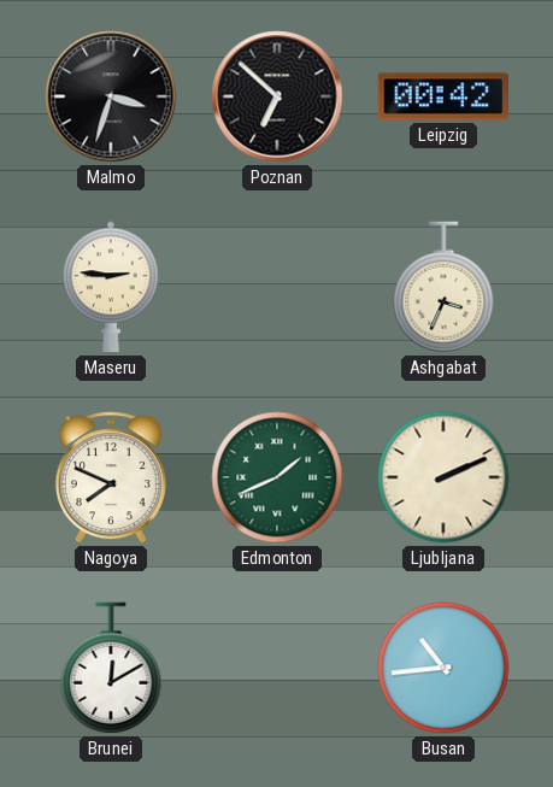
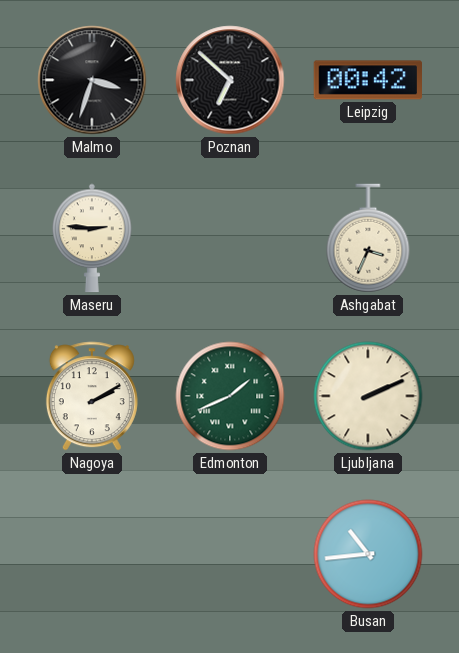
Nagoya: 7:49 -> 2:10
Brunei: 12:10 -> none
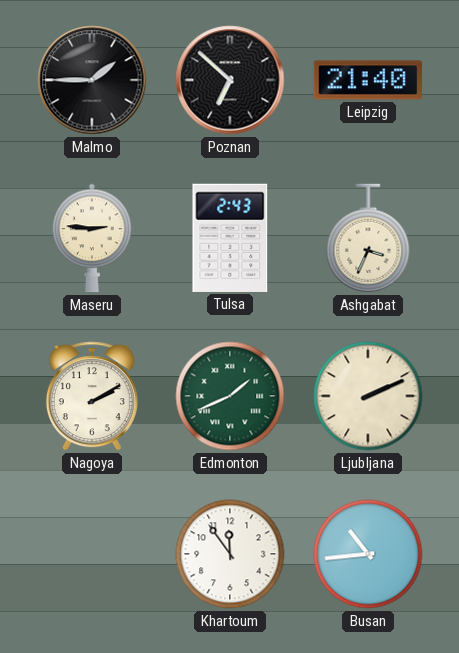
Malmo: 3:33 -> 1:45
Leipzig: 00:42 -> 21:40
Tulsa: none -> 2:43
Khartoum: none -> 11:54
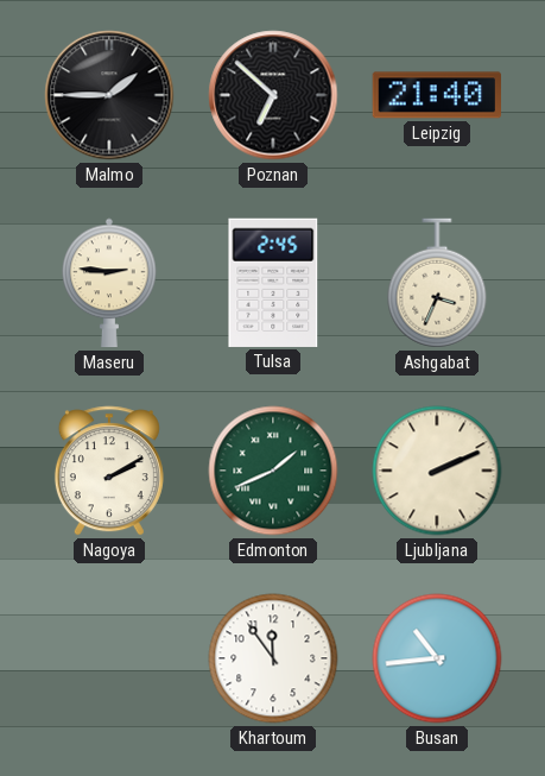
Tulsa: 2:43 -> 2:45
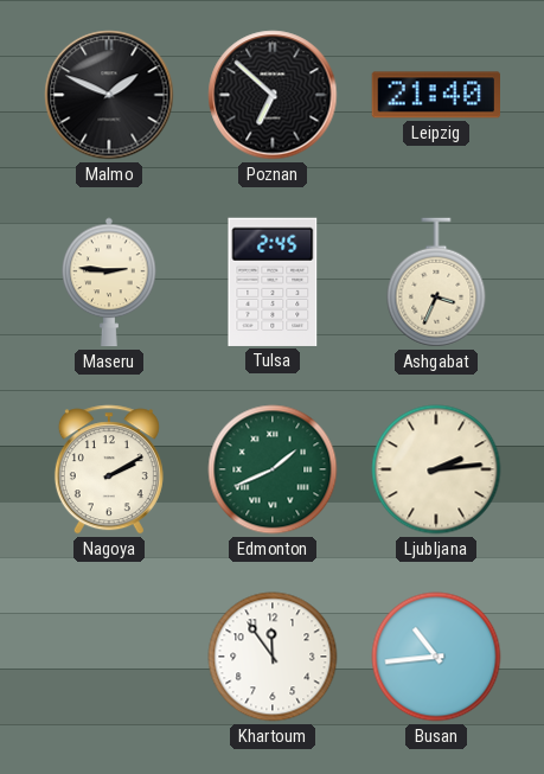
Malmo: 1:45 -> 1:49
Ljubljana: 2:11 -> 2:14
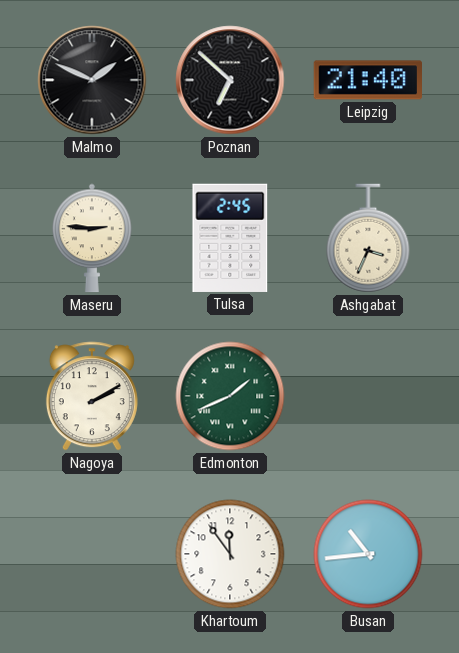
Ljubljana: 2:14 -> none
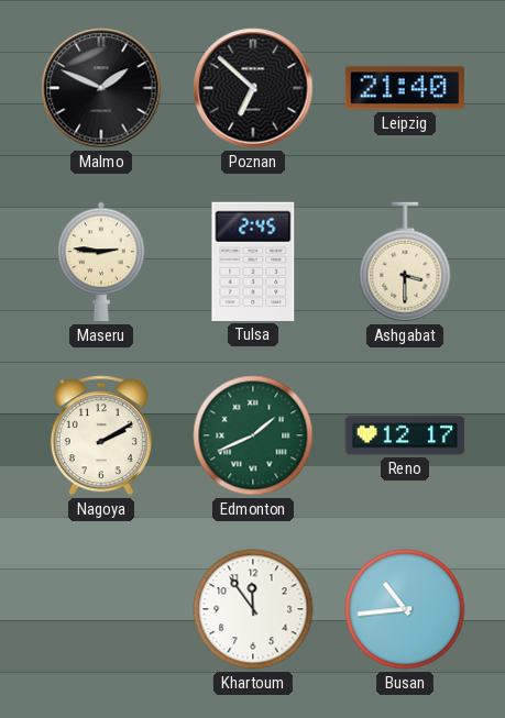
Ashgabat: 3:34 -> 3:30
Reno: none -> 12:17
